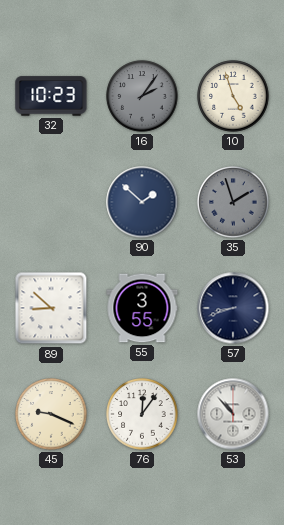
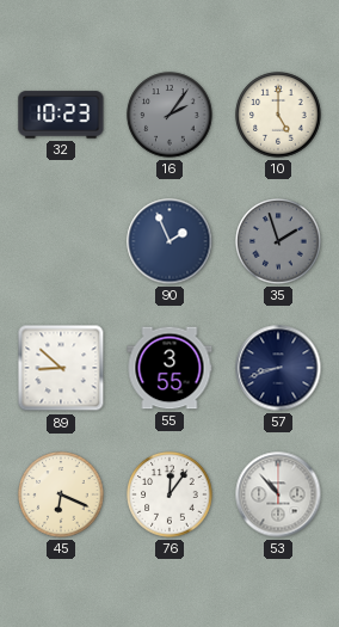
10: 4:57 -> 5:00
90: 1:52 -> 1:56
45: 9:19 -> 6:19
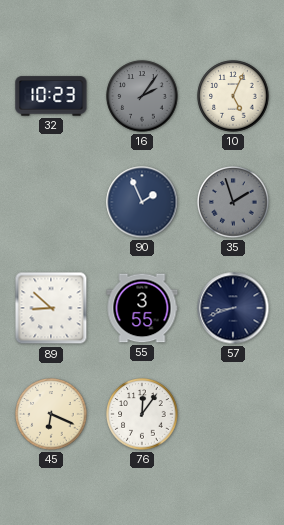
10: 5:00 -> 5:04
53: 10:53 -> none
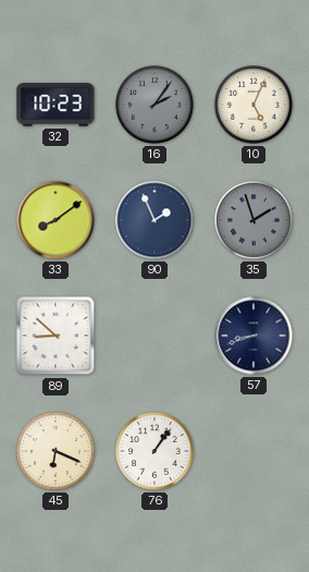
33: none -> 8:09
55: 3:55 -> none
76: 12:06 -> 1:06
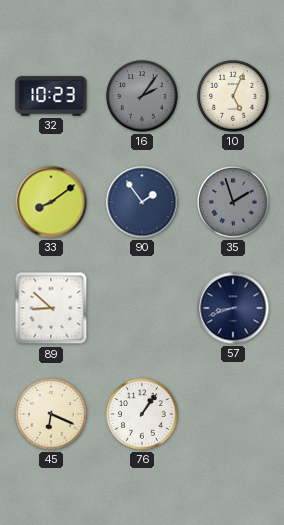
90: 1:56 -> 1:54
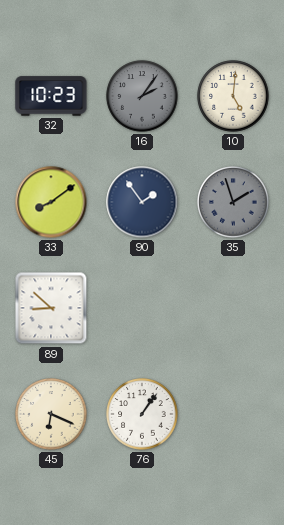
10: 5:04 -> 5:01
57: 8:42 -> none
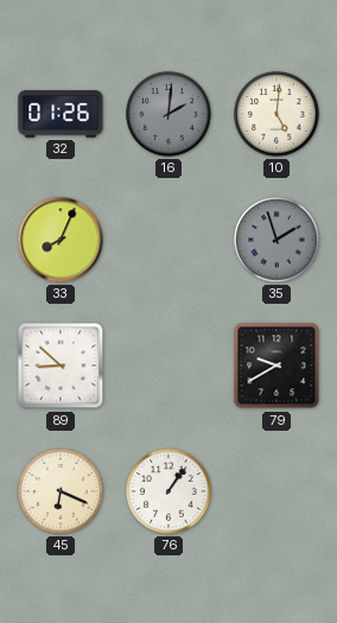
32: 10:23 -> 01:26
16: 2:06 -> 2:01
33: 8:09 -> 8:04
90: 1:54 -> none
79: none -> 9:40
